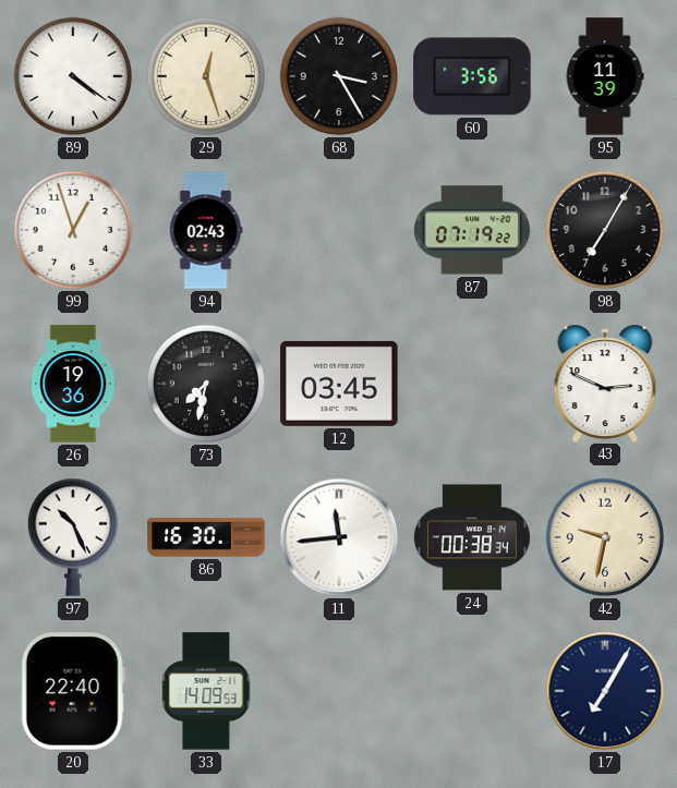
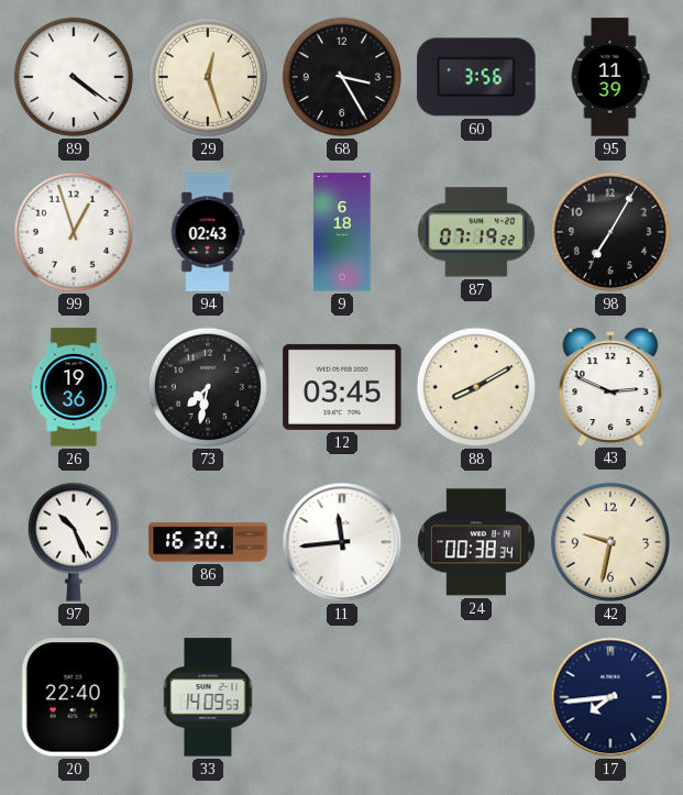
9: none -> 6:18
88: none -> 8:10
17: 7:05 -> 7:44
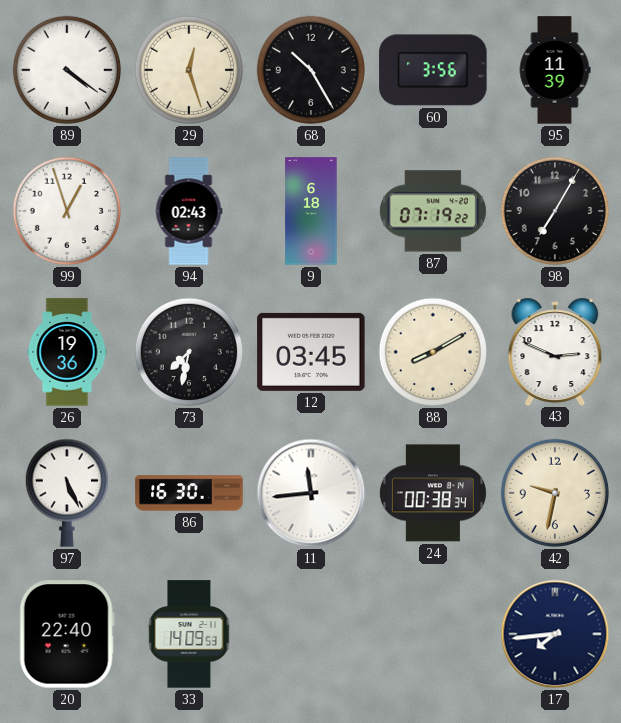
68: 3:25 -> 10:25
97: 10:26 -> 5:26
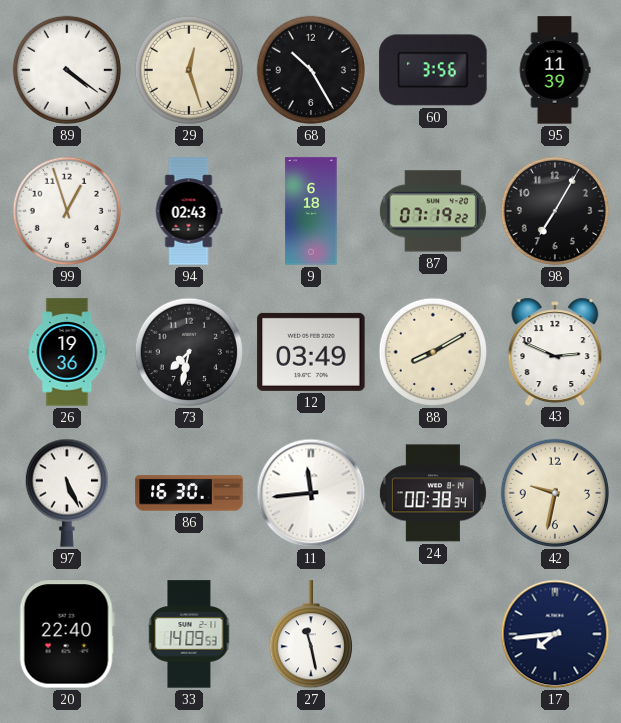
12: 03:45 -> 03:49
27: none -> 11:28
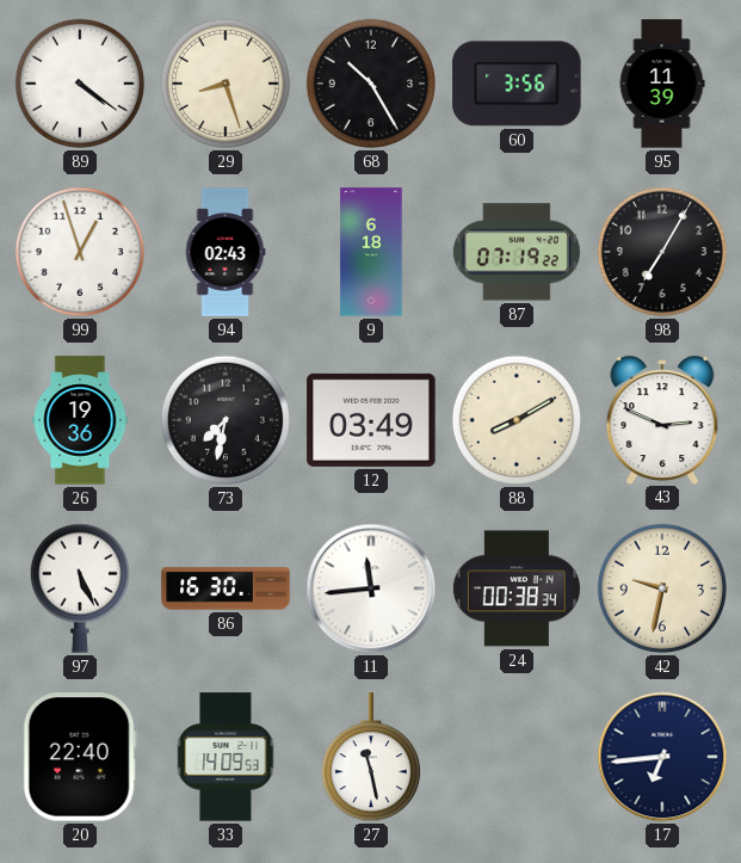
29: 12:27 -> 8:27
17: 7:44 -> 6:44
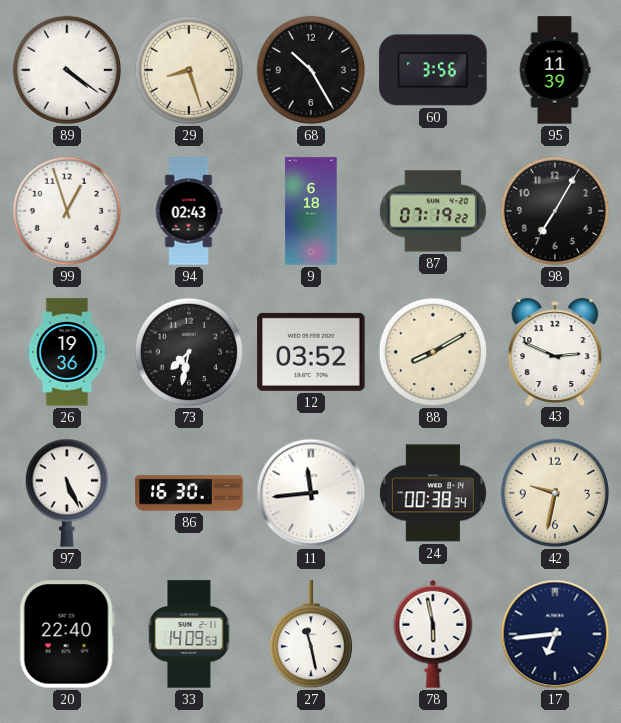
12: 03:49 -> 03:52
78: none -> 5:58
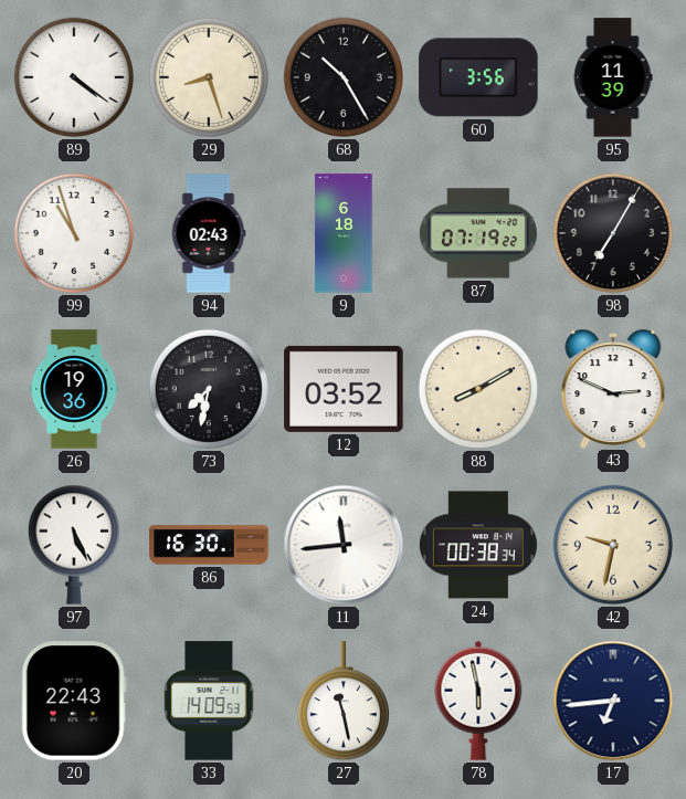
99: 12:57 -> 10:57
20: 22:40 -> 22:43
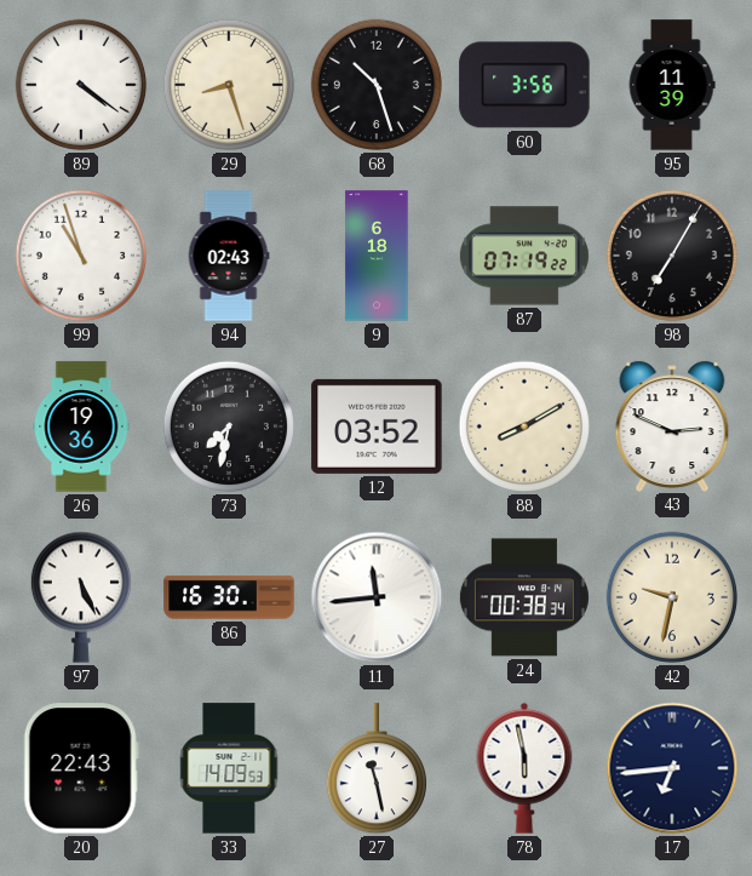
68: 10:25 -> 10:27
